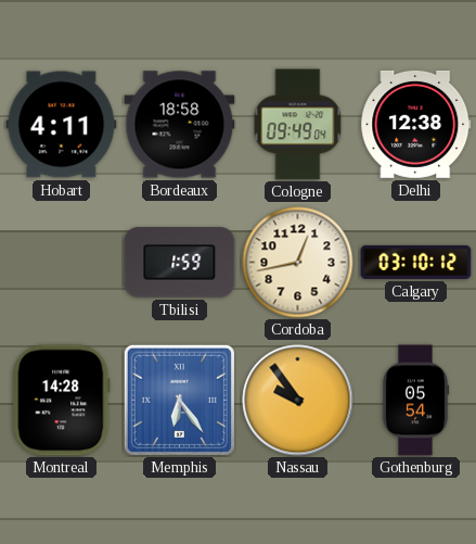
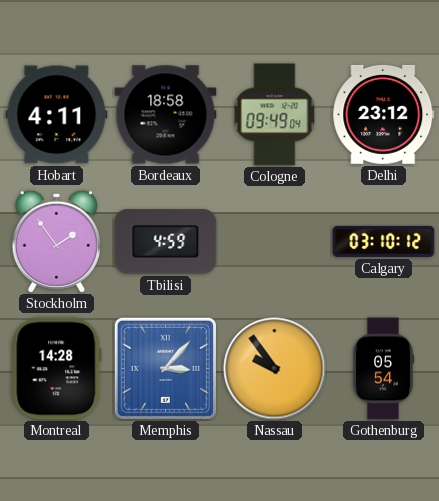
Delhi: 12:38 -> 23:12
Stockholm: none -> 1:54
Tbilisi: 1:59 -> 4:59
Cordoba: 12:43 -> none
Memphis: 6:24 -> 3:07
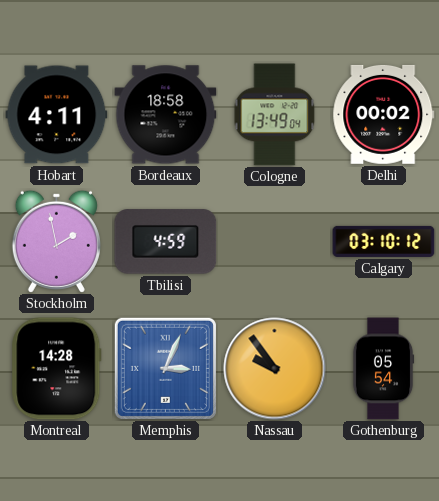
Cologne: 09:49 -> 13:49
Delhi: 23:12 -> 00:02
Stockholm: 1:54 -> 1:58
Memphis: 3:07 -> 3:04
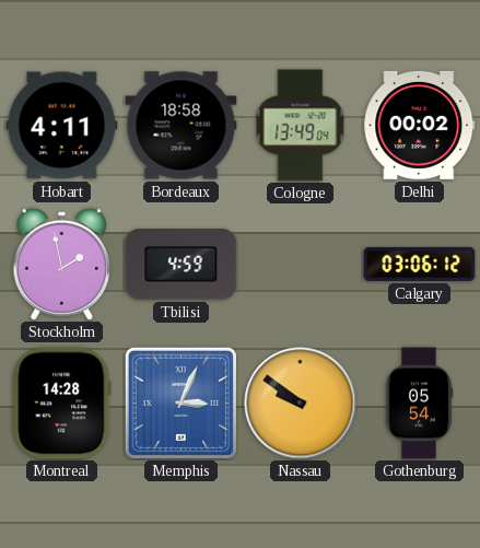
Calgary: 03:10 -> 03:06
Nassau: 9:54 -> 9:51
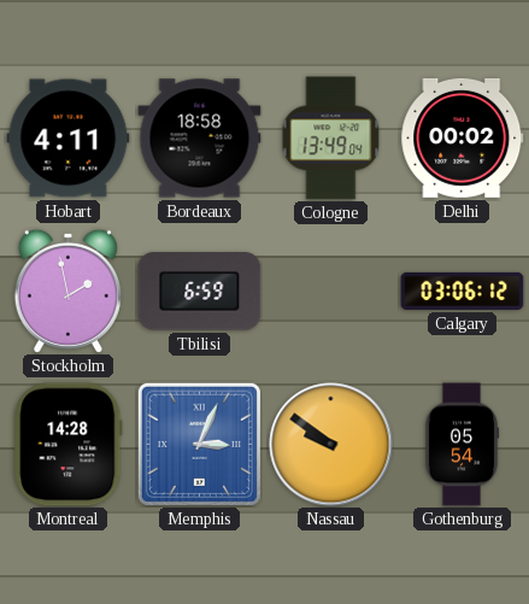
Tbilisi: 4:59 -> 6:59
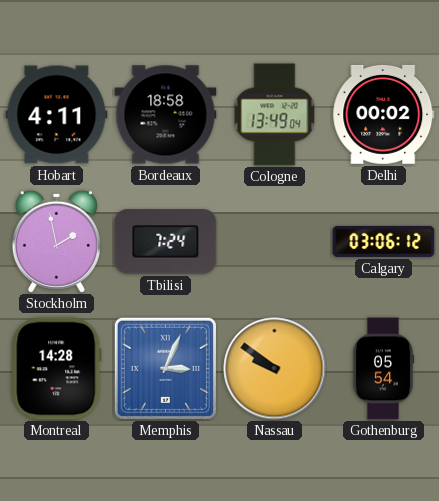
Tbilisi: 6:59 -> 7:24
